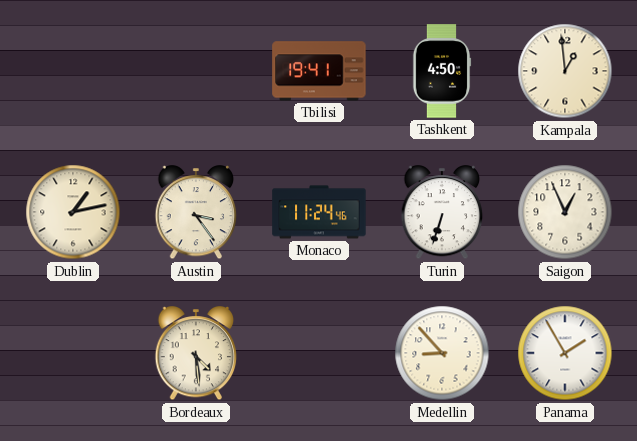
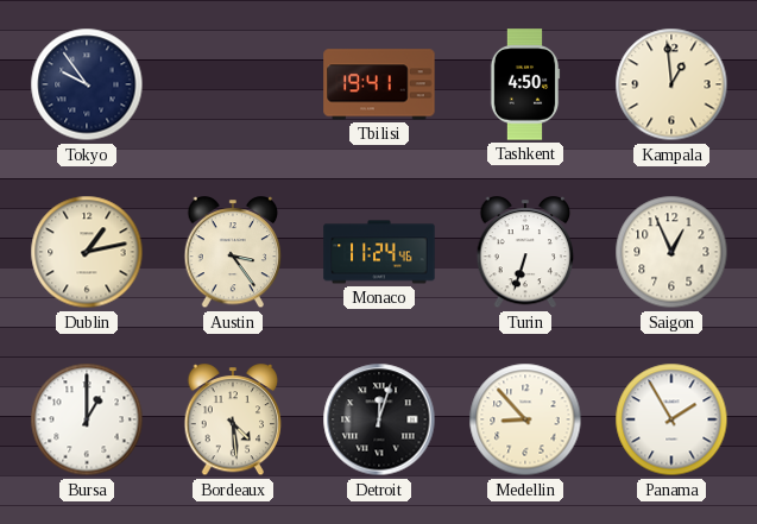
Tokyo: none -> 9:54
Bursa: none -> 1:00
Detroit: none -> 12:03
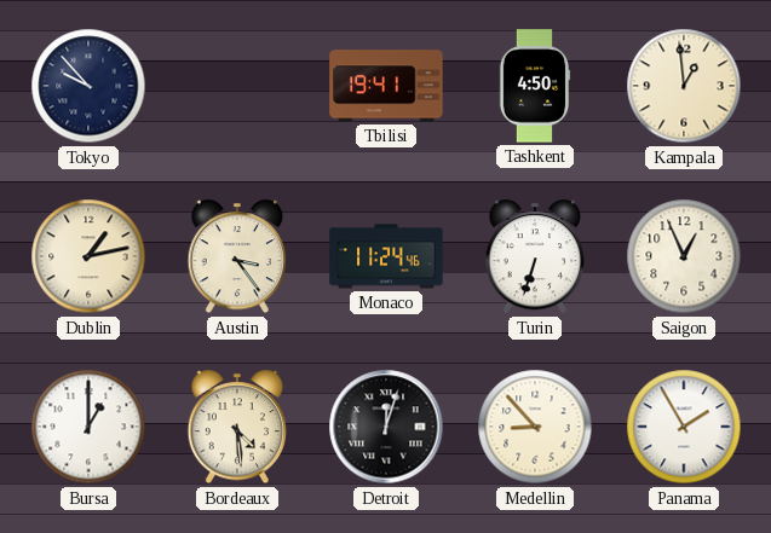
Tokyo: 9:54 -> 9:53
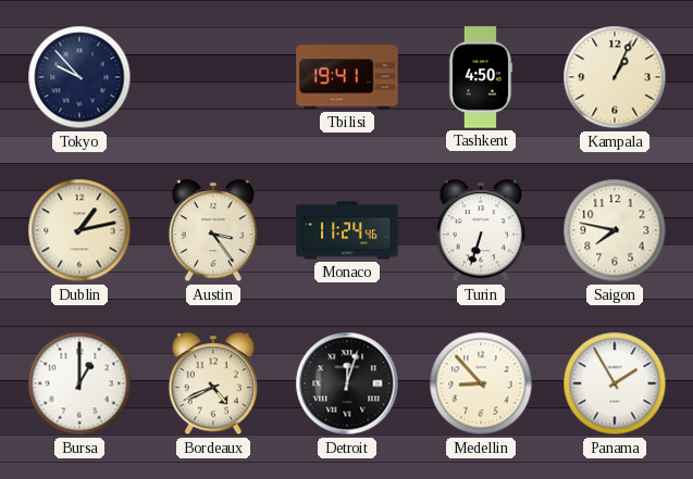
Kampala: 12:59 -> 1:04
Saigon: 12:56 -> 7:47
Bordeaux: 4:29 -> 4:41
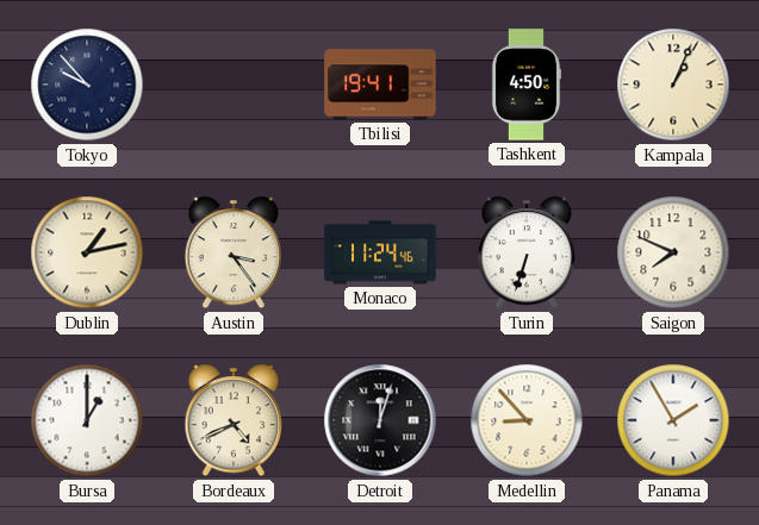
Saigon: 7:47 -> 7:49
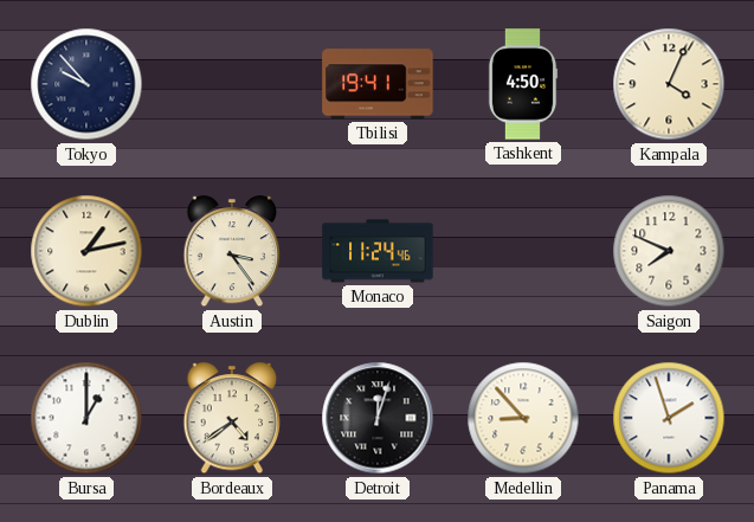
Kampala: 1:04 -> 4:04
Turin: 6:33 -> none
Bordeaux: 4:41 -> 4:39
Panama: 1:55 -> 1:57
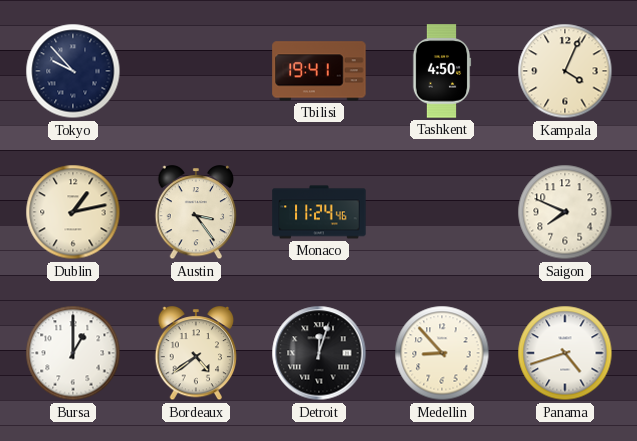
Panama: 1:57 -> 4:42
